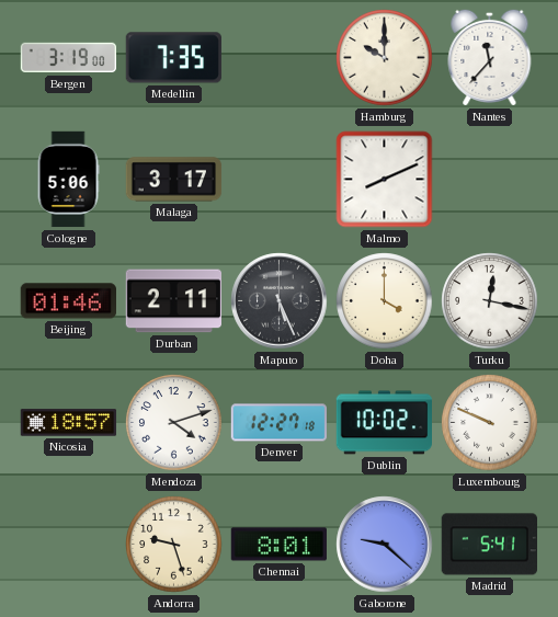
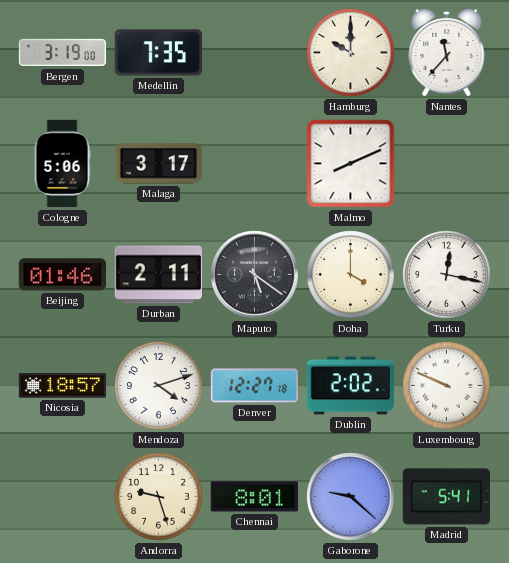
Maputo: 5:26 -> 5:21
Dublin: 10:02 -> 2:02
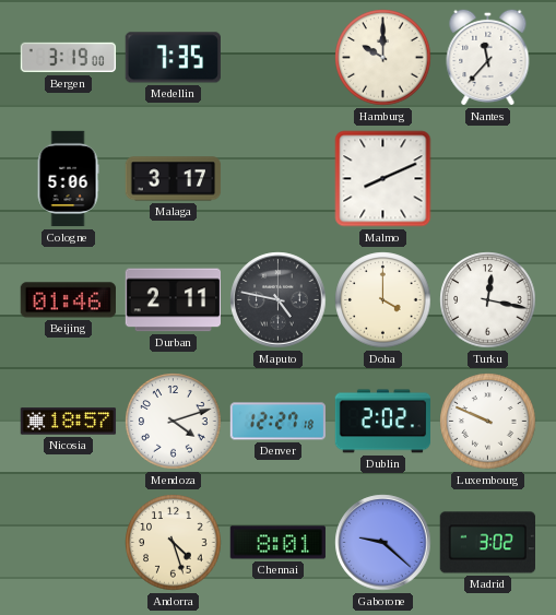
Maputo: 5:21 -> 4:47
Andorra: 9:27 -> 4:27
Madrid: 5:41 -> 3:02
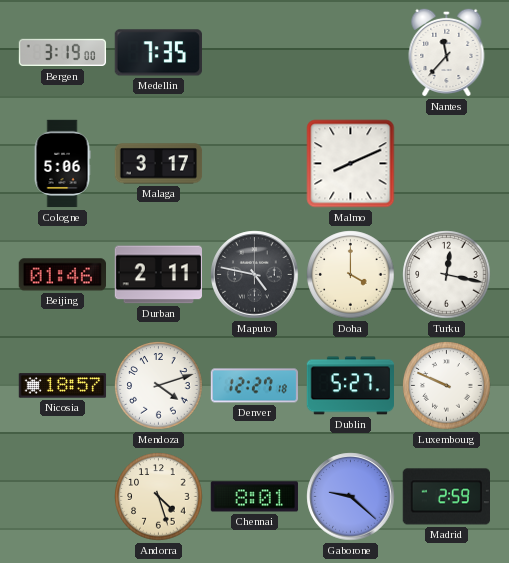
Hamburg: 10:00 -> none
Dublin: 2:02 -> 5:27
Madrid: 3:02 -> 2:59
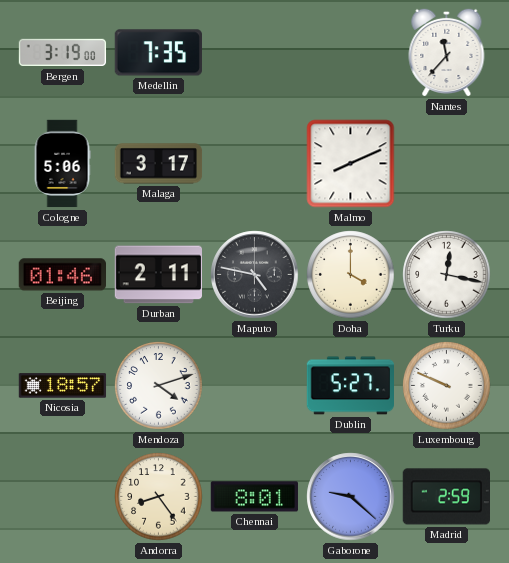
Denver: 12:27 -> none
Andorra: 4:27 -> 8:24
